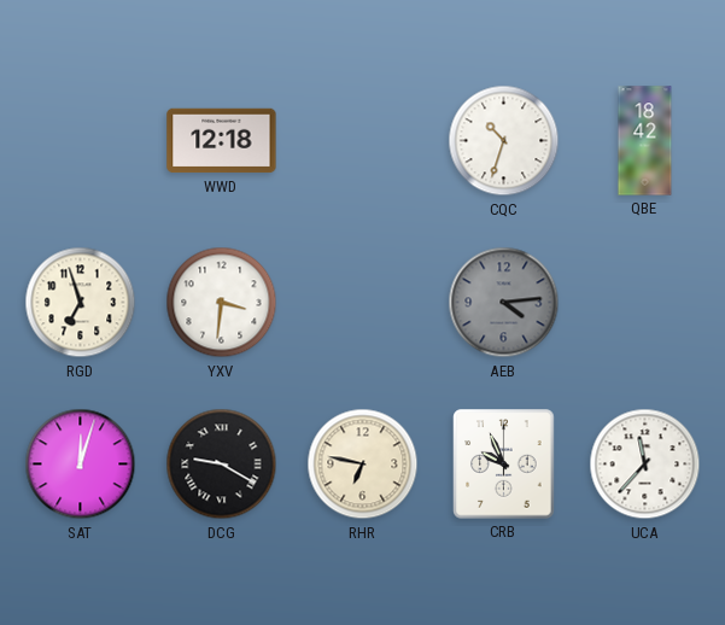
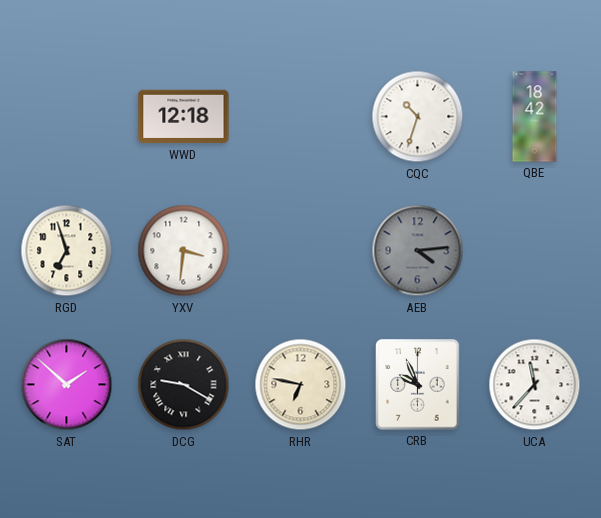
SAT: 12:03 -> 1:52
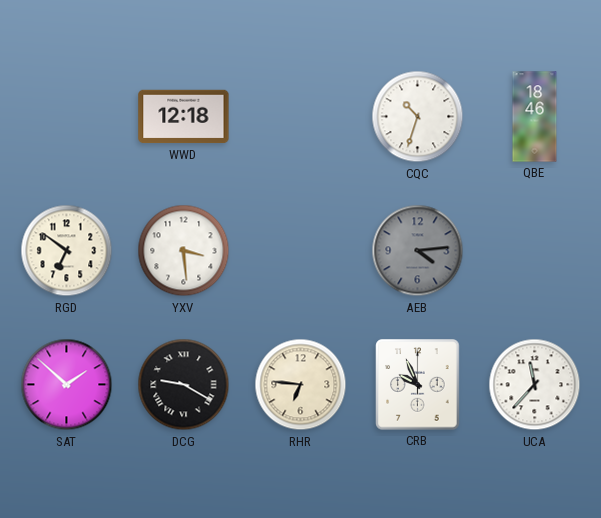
QBE: 18:42 -> 18:46
RGD: 6:57 -> 6:51
YXV: 3:31 -> 3:29
RHR: 6:47 -> 6:46
